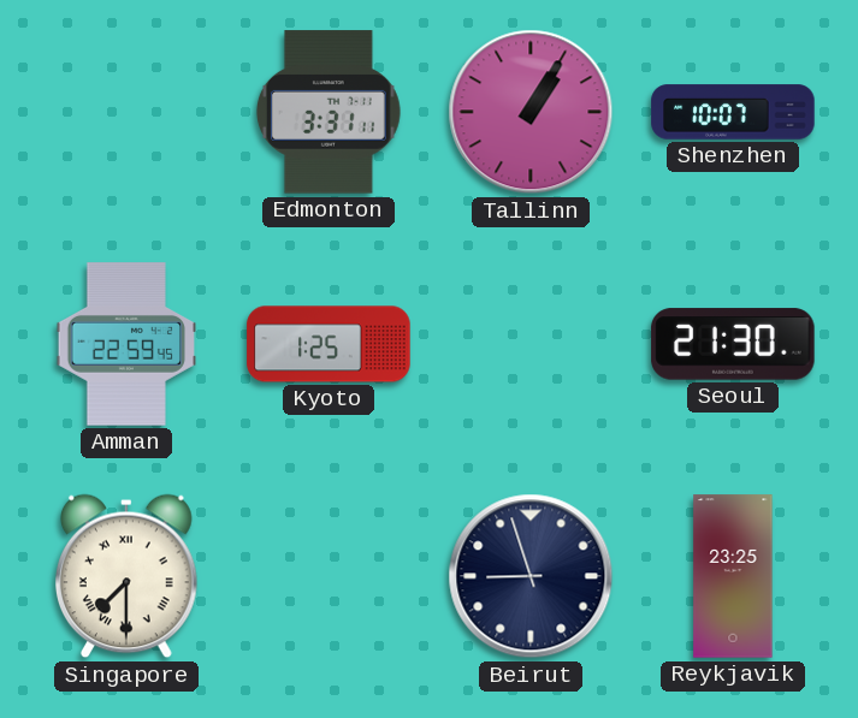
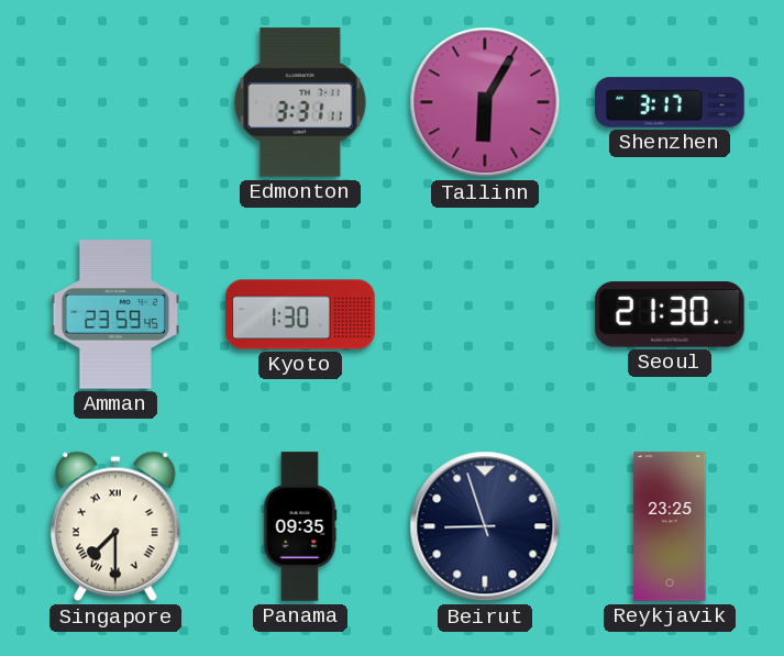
Tallinn: 1:05 -> 6:05
Shenzhen: 10:07 -> 3:17
Amman: 22:59 -> 23:59
Kyoto: 1:25 -> 1:30
Panama: none -> 09:35
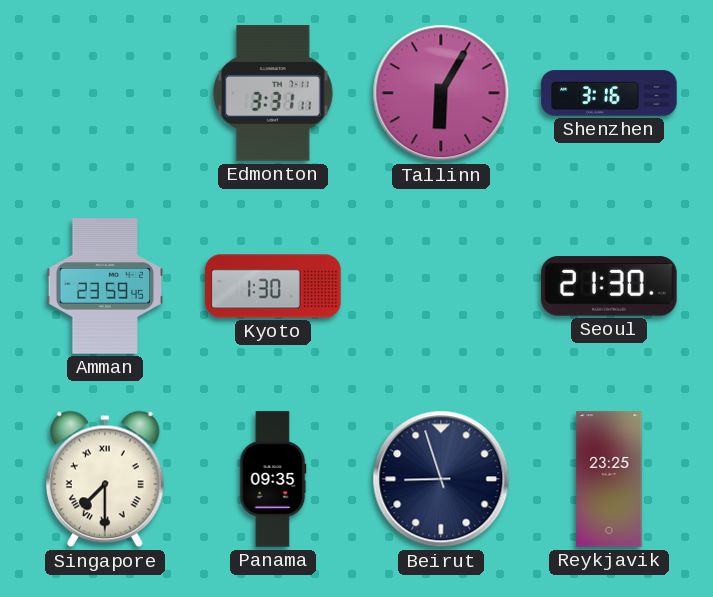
Shenzhen: 3:17 -> 3:16
